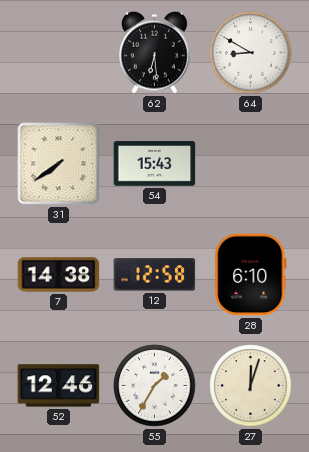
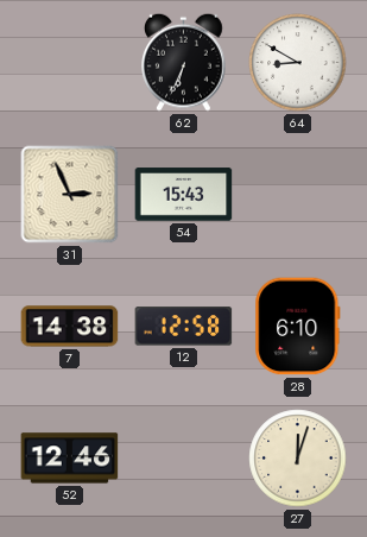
62: 6:29 -> 6:34
31: 7:39 -> 2:56
55: 1:35 -> none
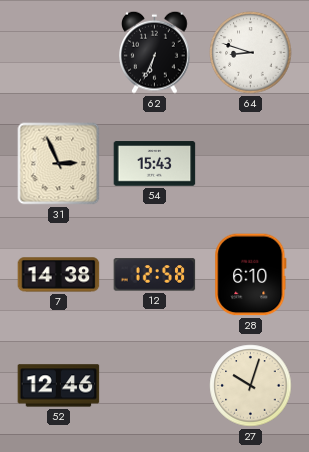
64: 8:50 -> 8:48
27: 12:03 -> 10:03
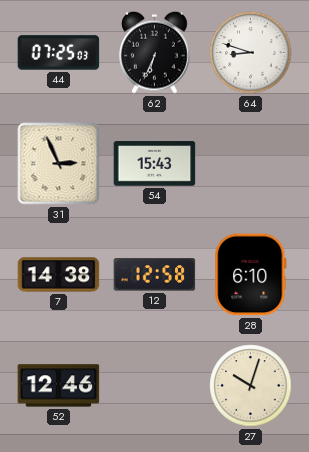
44: none -> 07:25
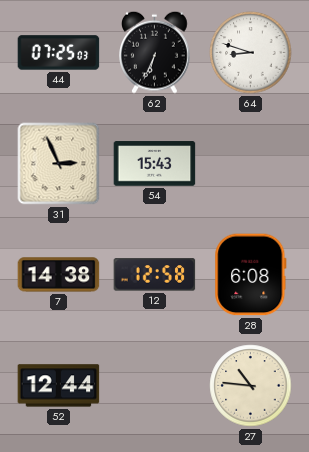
28: 6:10 -> 6:08
52: 12:46 -> 12:44
27: 10:03 -> 10:46
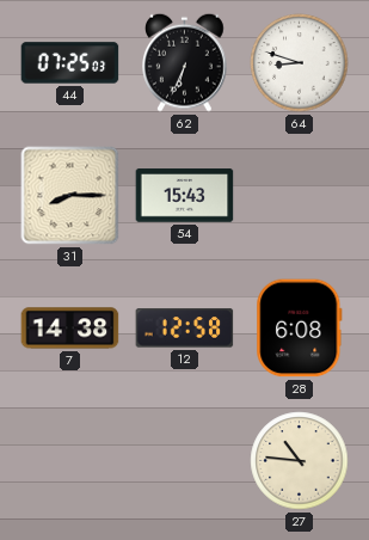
31: 2:56 -> 8:15
52: 12:44 -> none
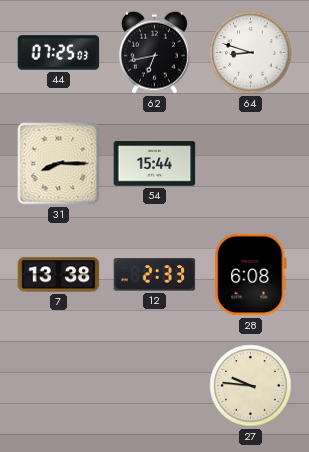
62: 6:34 -> 6:43
54: 15:43 -> 15:44
7: 14:38 -> 13:38
12: 12:58 -> 2:33
27: 10:46 -> 9:46
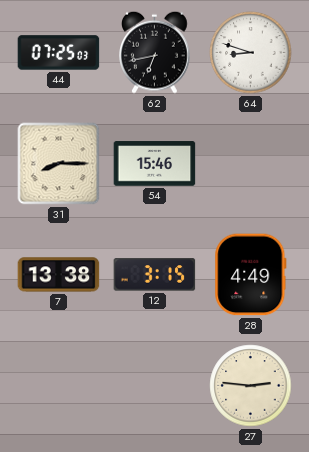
54: 15:44 -> 15:46
12: 2:33 -> 3:15
28: 6:08 -> 4:49
27: 9:46 -> 2:46
